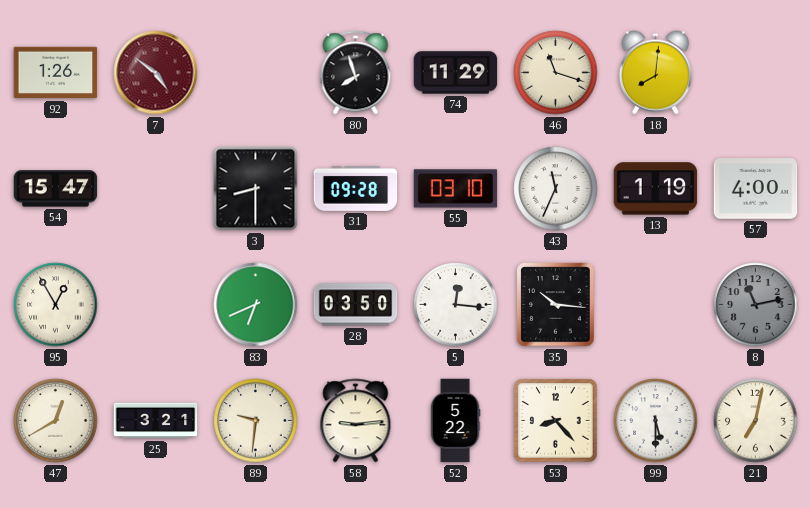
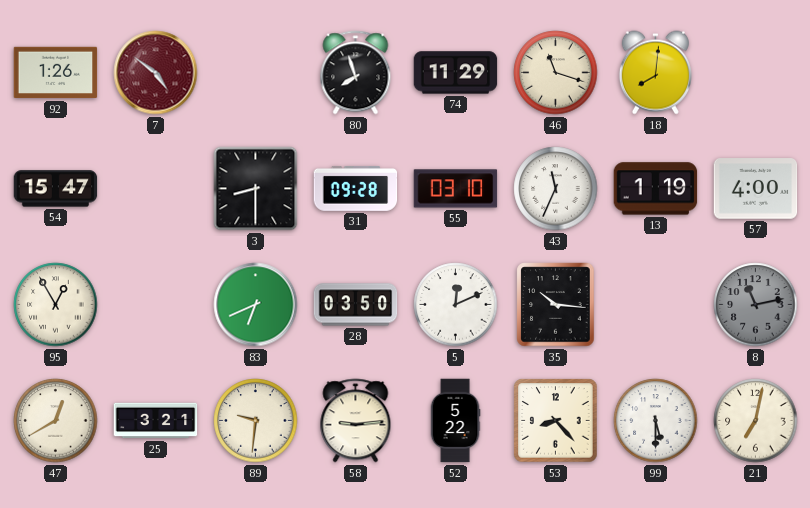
5: 12:16 -> 12:11
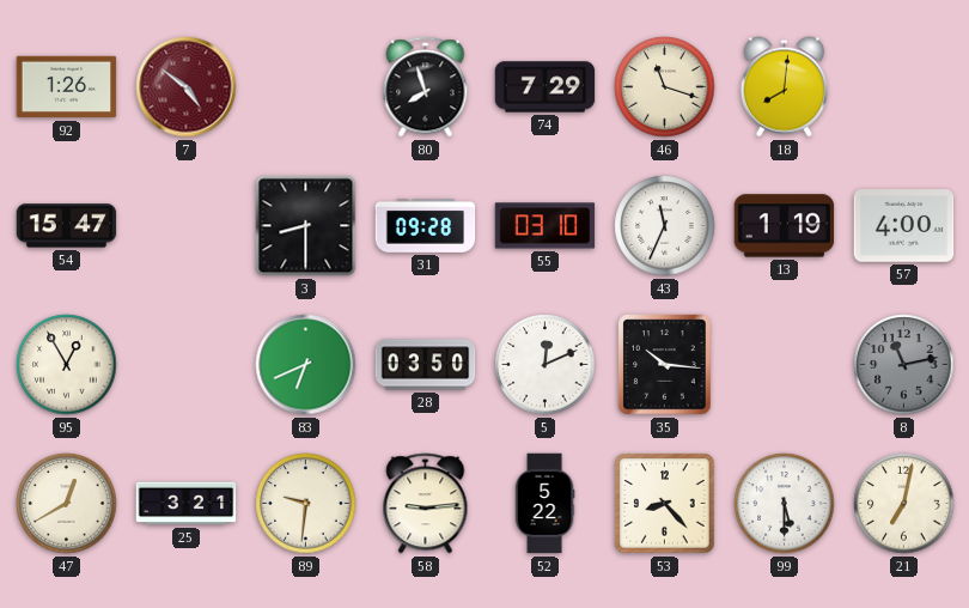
74: 11:29 -> 7:29
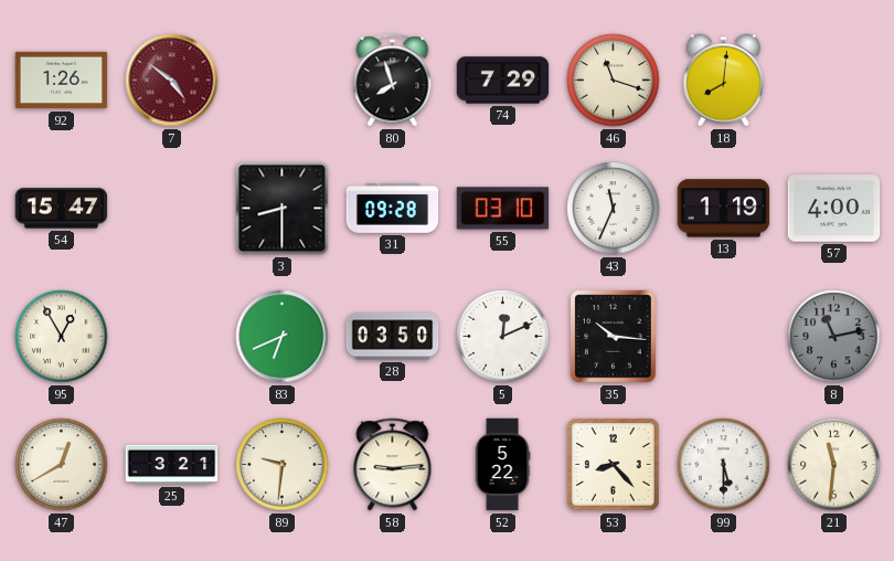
21: 7:02 -> 11:31
